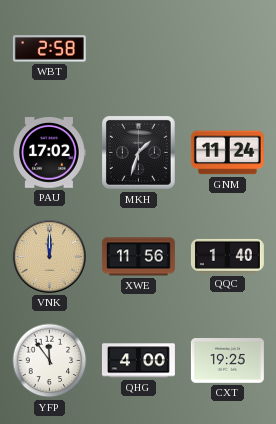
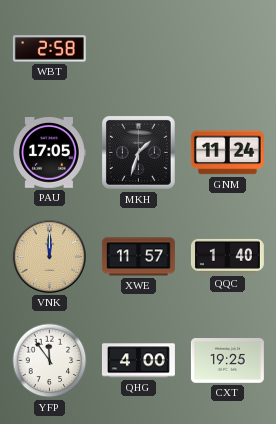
PAU: 17:02 -> 17:05
XWE: 11:56 -> 11:57
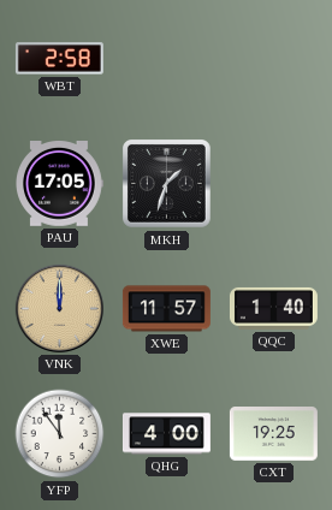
GNM: 11:24 -> none
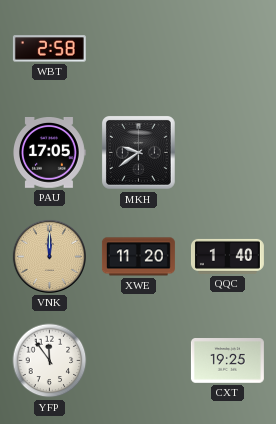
MKH: 1:33 -> 9:39
XWE: 11:57 -> 11:20
QHG: 4:00 -> none
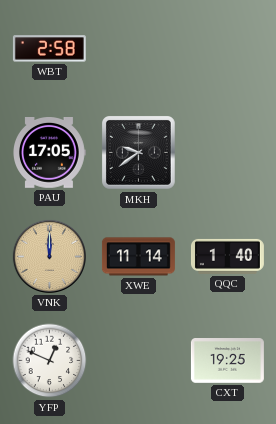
XWE: 11:20 -> 11:14
YFP: 11:54 -> 12:49
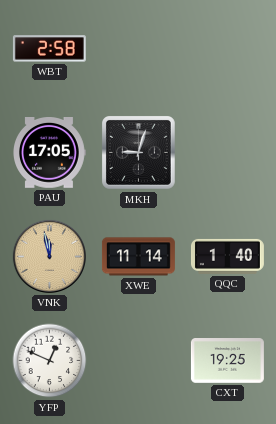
MKH: 9:39 -> 9:03
VNK: 12:00 -> 11:58
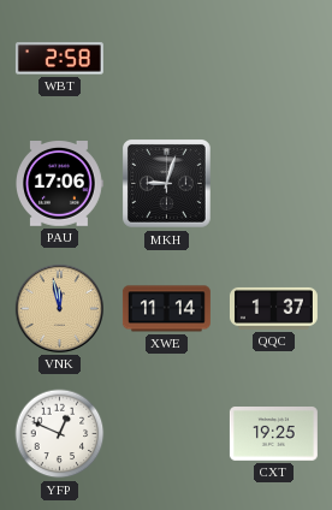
PAU: 17:05 -> 17:06
QQC: 1:40 -> 1:37
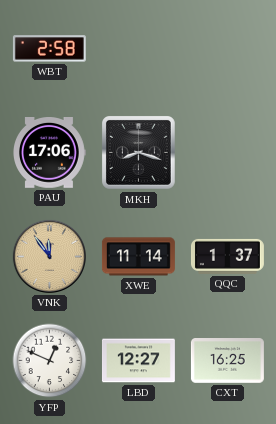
MKH: 9:03 -> 8:18
VNK: 11:58 -> 11:54
LBD: none -> 12:27
CXT: 19:25 -> 16:25
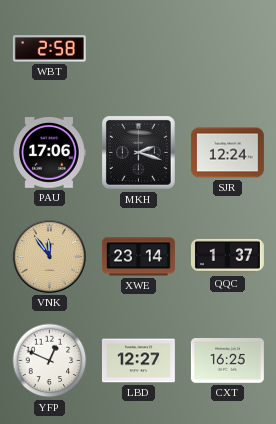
MKH: 8:18 -> 2:18
SJR: none -> 12:24
XWE: 11:14 -> 23:14
